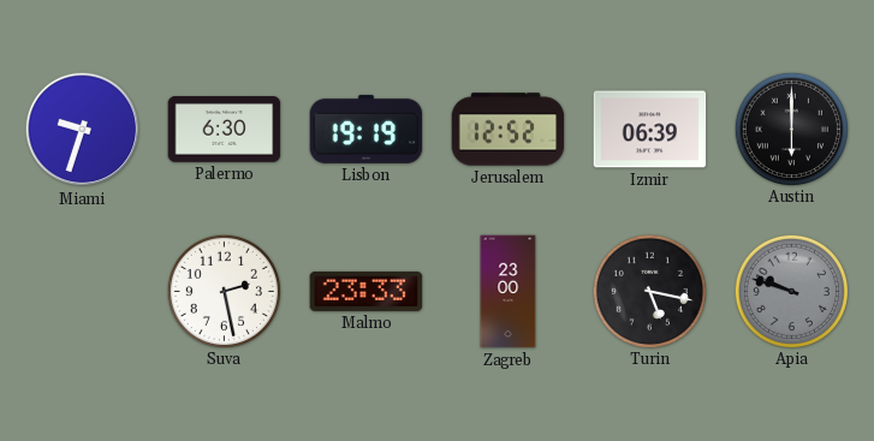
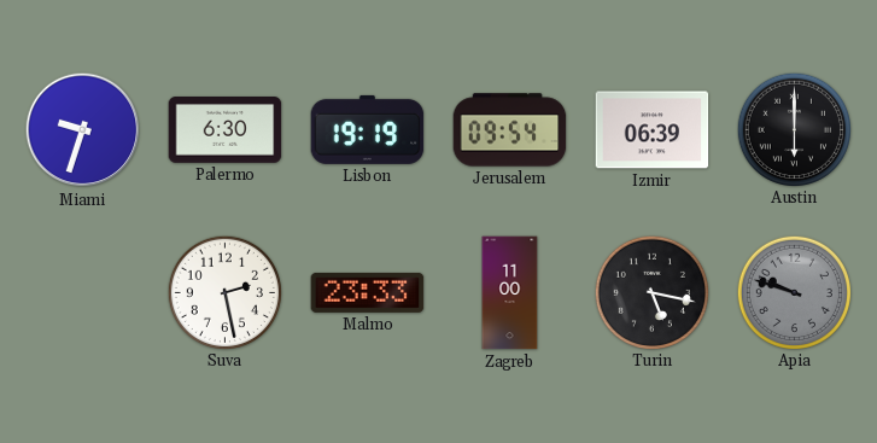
Jerusalem: 12:52 -> 09:54
Zagreb: 23:00 -> 11:00
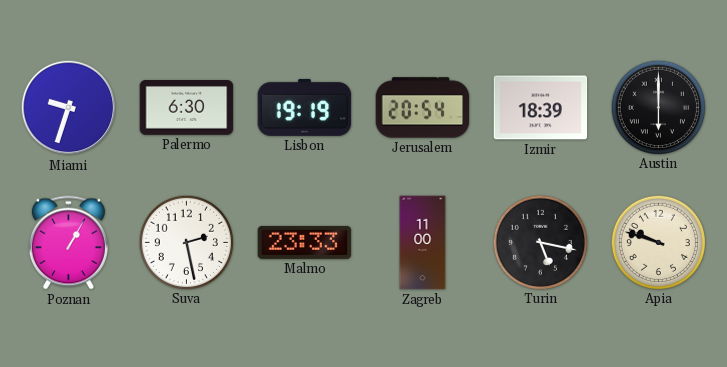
Jerusalem: 09:54 -> 20:54
Izmir: 06:39 -> 18:39
Poznan: none -> 1:05
Apia dial: grey -> cream
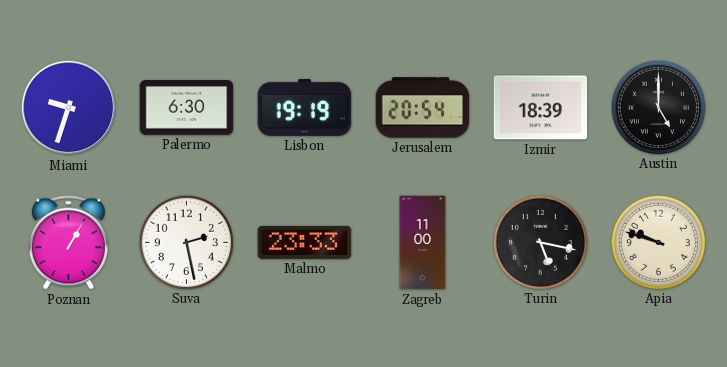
Austin: 6:00 -> 5:00
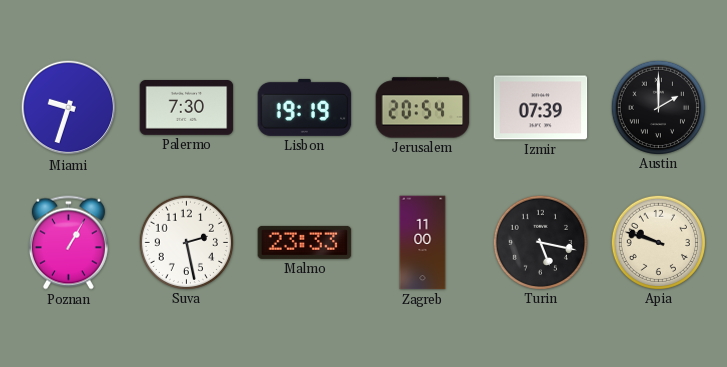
Palermo: 6:30 -> 7:30
Izmir: 18:39 -> 07:39
Austin: 5:00 -> 2:00
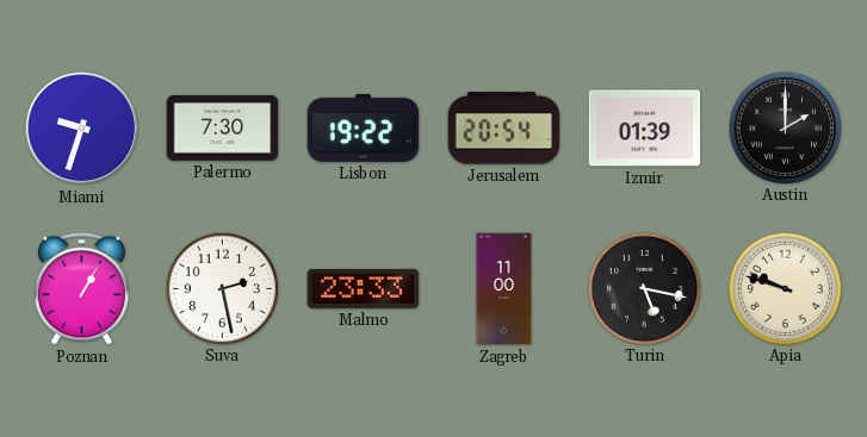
Lisbon: 19:19 -> 19:22
Izmir: 07:39 -> 01:39
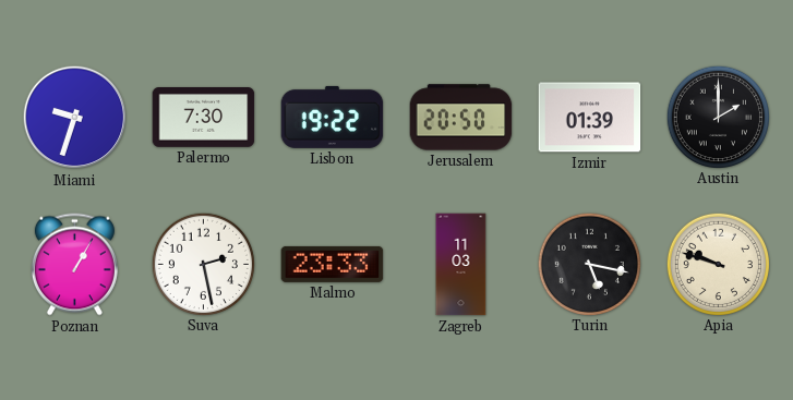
Jerusalem: 20:54 -> 20:50
Zagreb: 11:00 -> 11:03
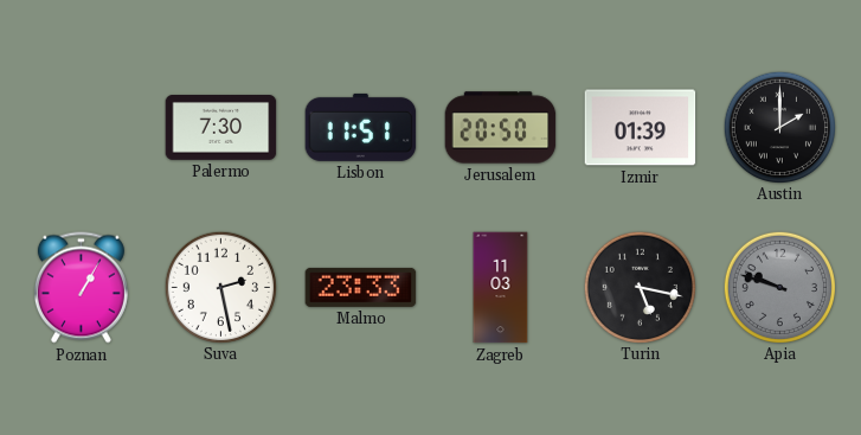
Miami: 9:33 -> none
Lisbon: 19:22 -> 11:51
Apia dial: cream -> grey
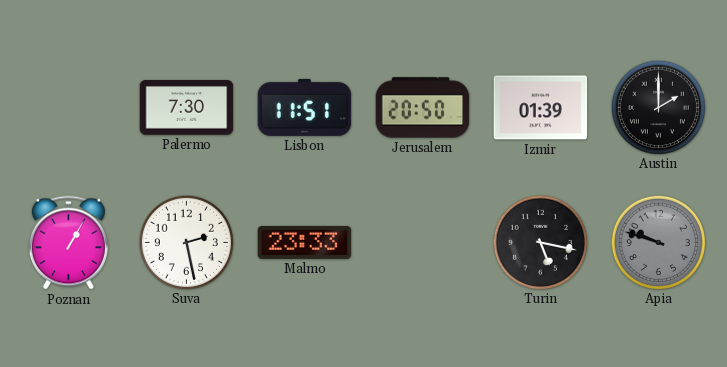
Zagreb: 11:03 -> none
